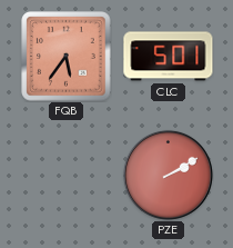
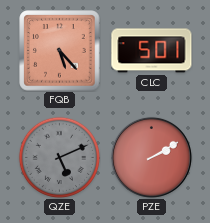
FQB: 5:36 -> 5:23
QZE: none -> 5:11
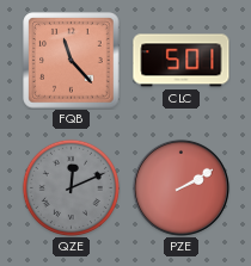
FQB: 5:23 -> 11:23
QZE: 5:11 -> 12:11
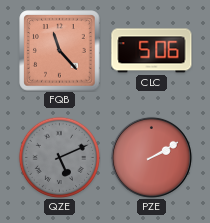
CLC: 5:01 -> 5:06
QZE: 12:11 -> 5:11
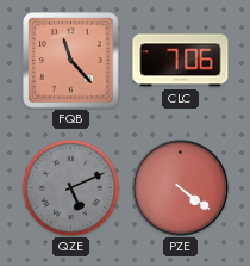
CLC: 5:06 -> 7:06
PZE: 2:10 -> 4:21
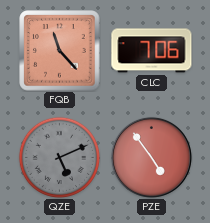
PZE: 4:21 -> 4:54
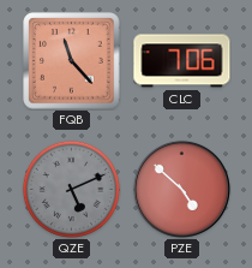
PZE: 4:54 -> 4:52
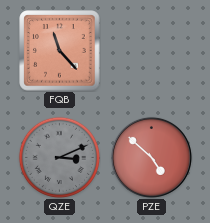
CLC: 7:06 -> none
QZE: 5:11 -> 3:11
